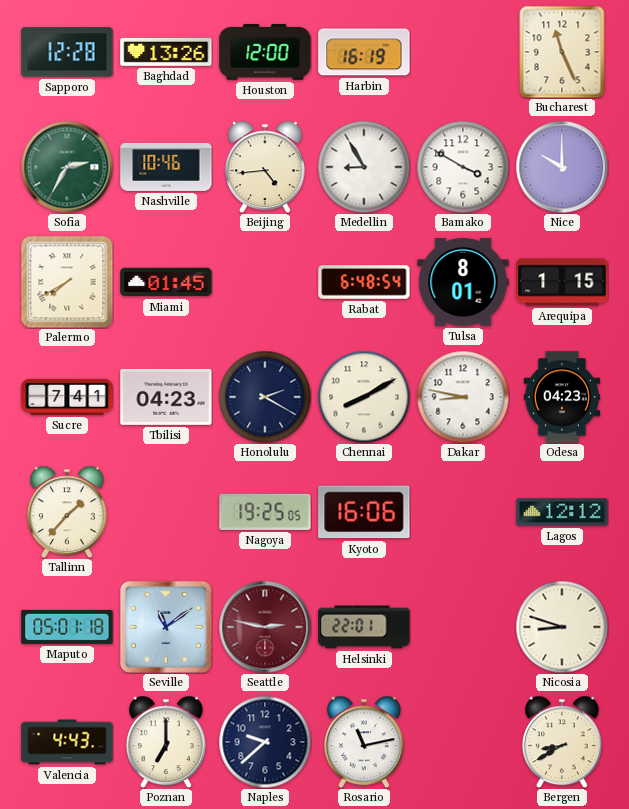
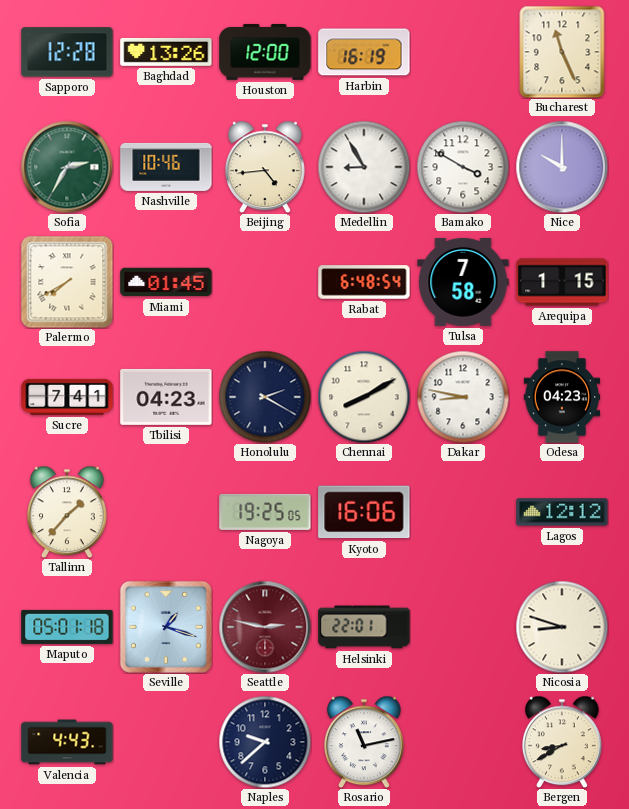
Tulsa: 8:01 -> 7:58
Seville: 11:09 -> 1:18
Poznan: 7:00 -> none
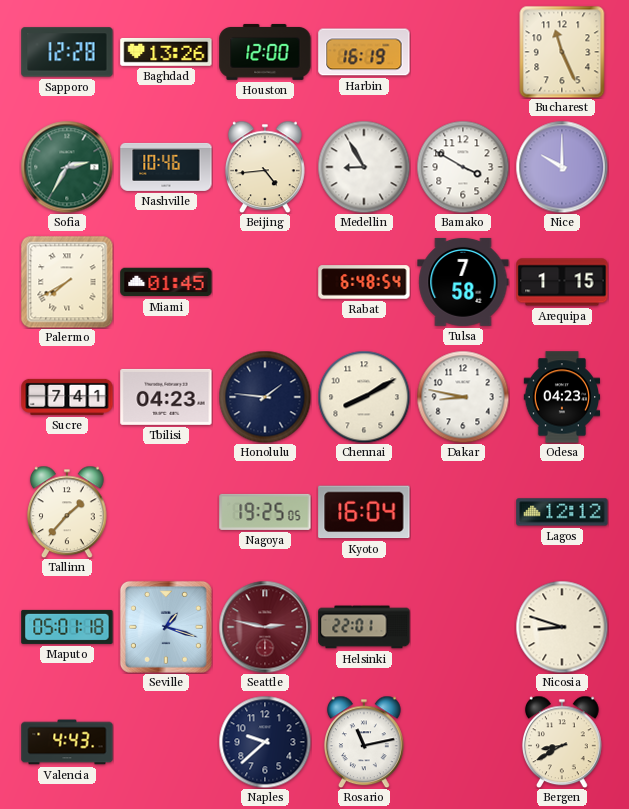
Honolulu: 2:20 -> 1:46
Kyoto: 16:06 -> 16:04
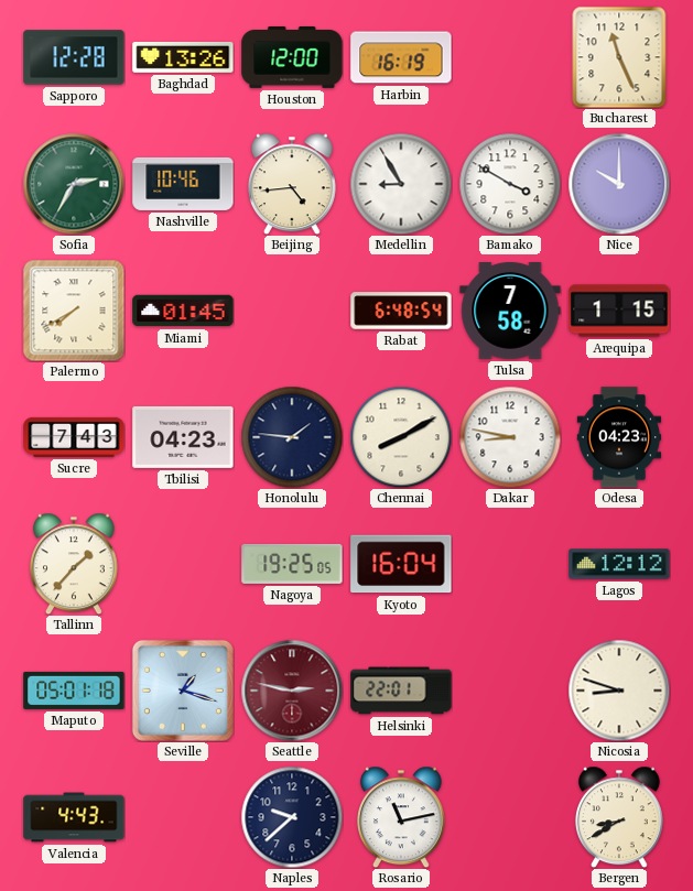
Sucre: 7:41 -> 7:43
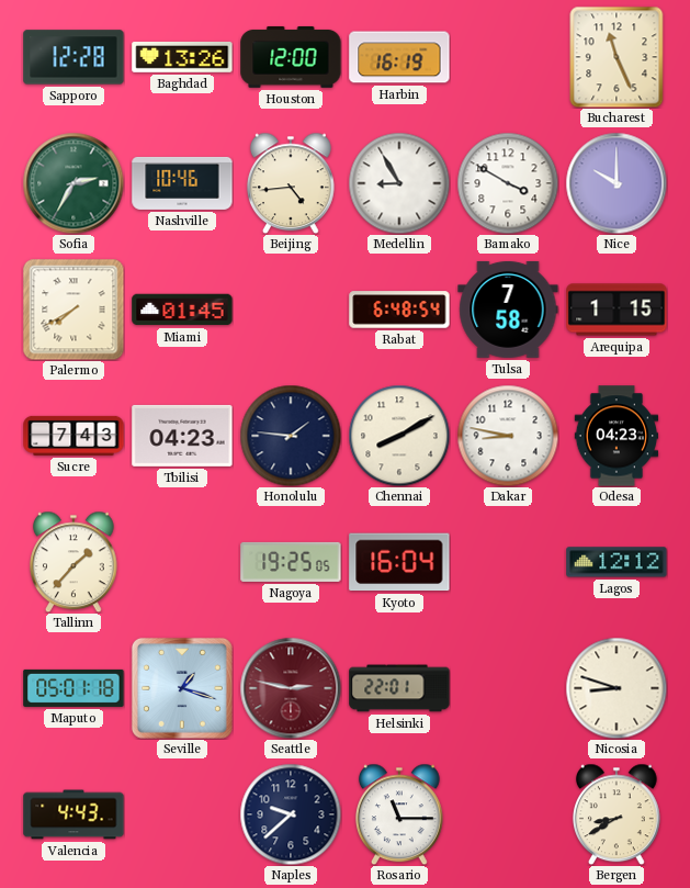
Rosario: 11:13 -> 11:15
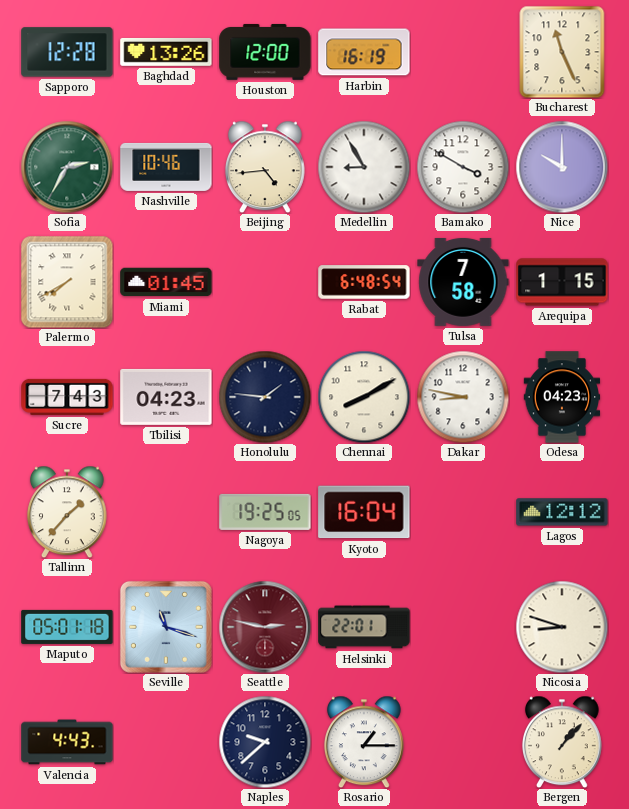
Seville: 1:18 -> 11:18
Rosario: 11:15 -> 1:15
Bergen: 8:40 -> 1:07
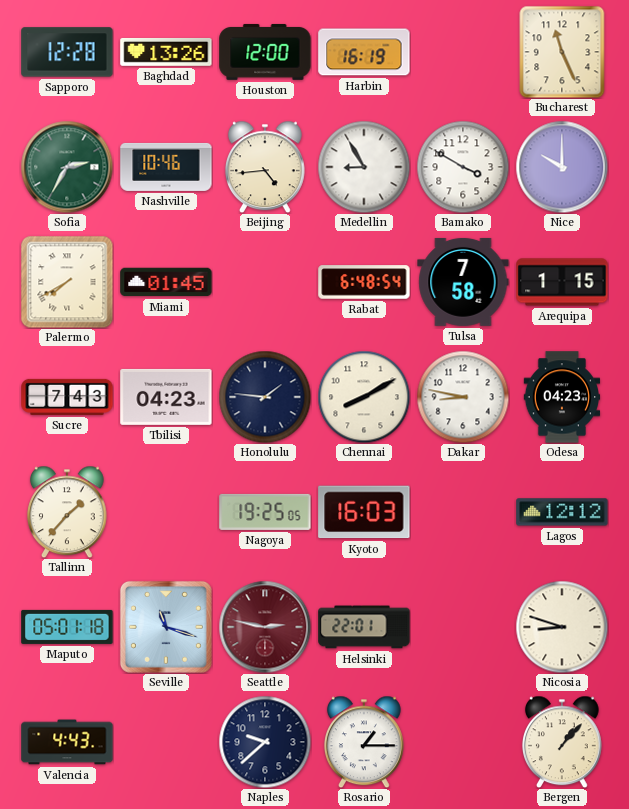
Kyoto: 16:04 -> 16:03
